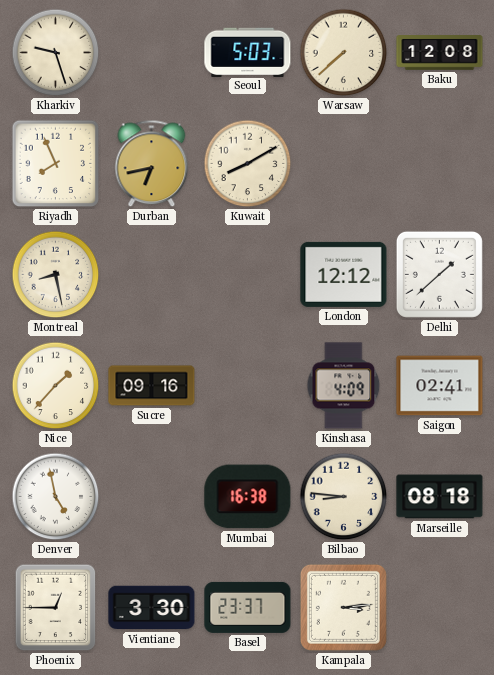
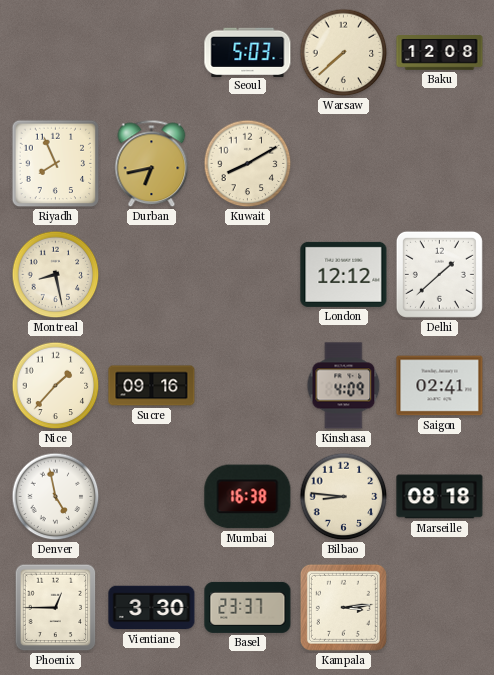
Kharkiv: 9:27 -> none
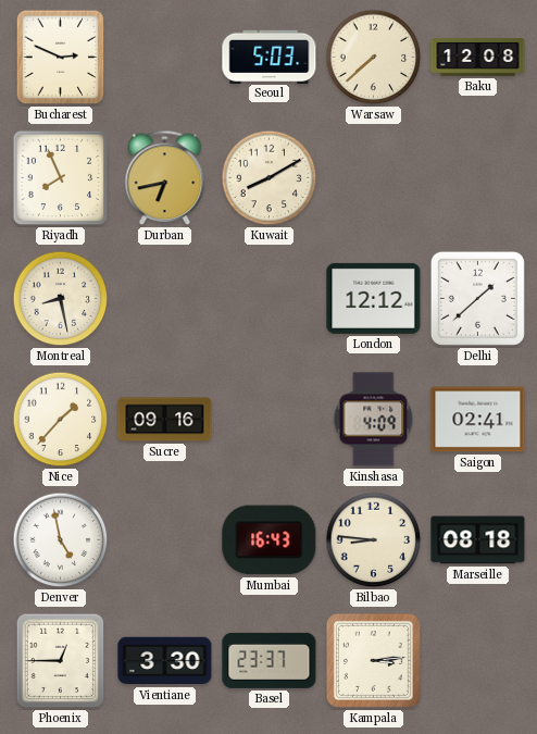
Bucharest: none -> 2:49
Mumbai: 16:38 -> 16:43
